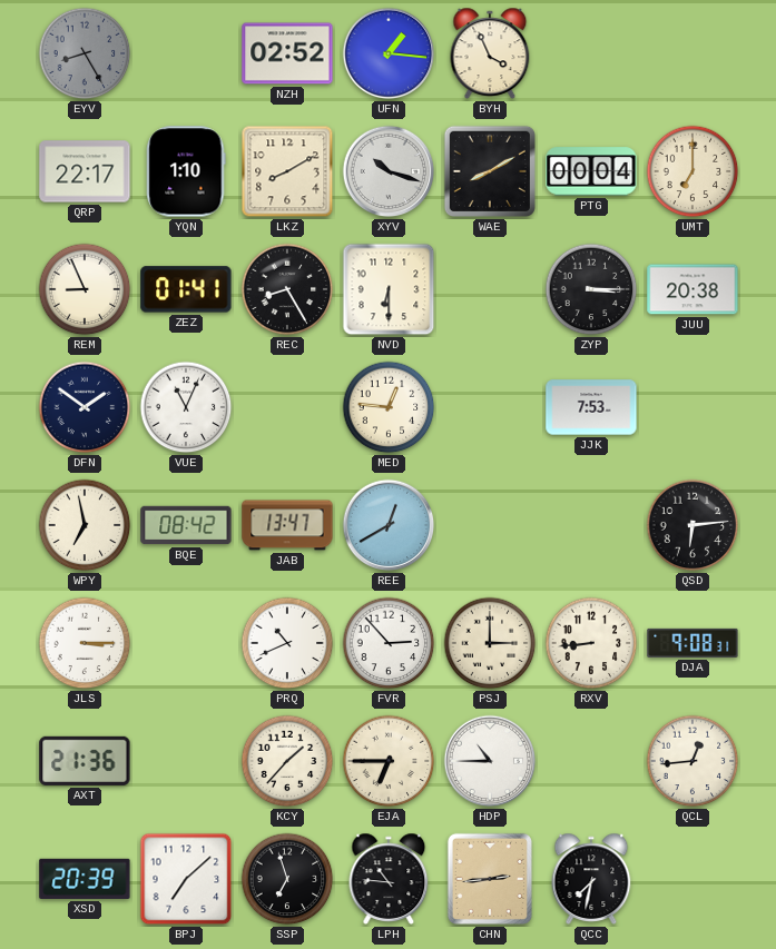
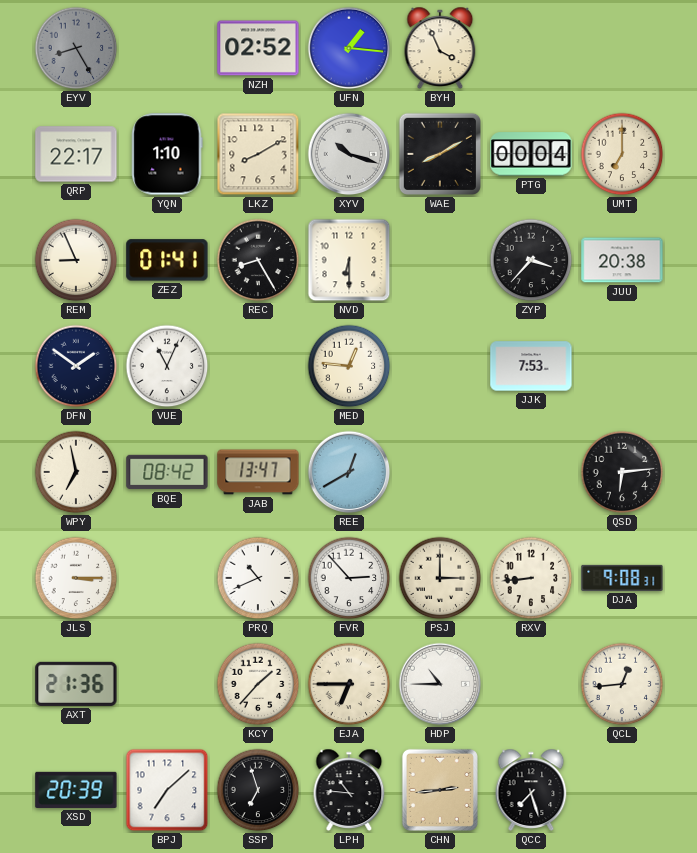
ZYP: 3:15 -> 3:37
QCC: 7:32 -> 7:27
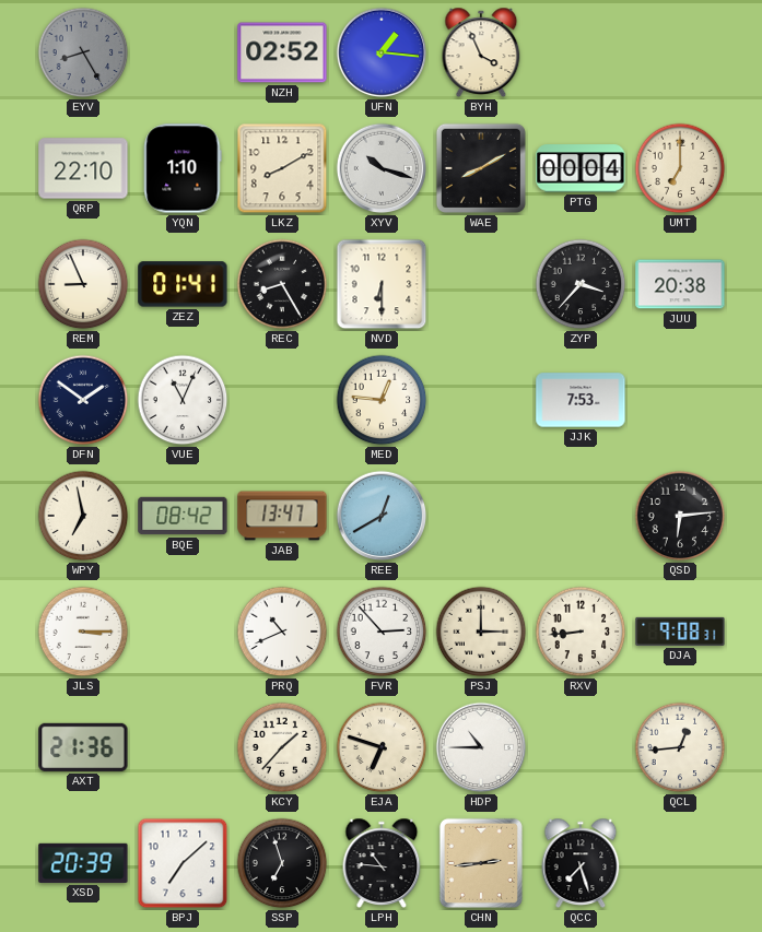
QRP: 22:17 -> 22:10
EJA: 6:45 -> 6:48
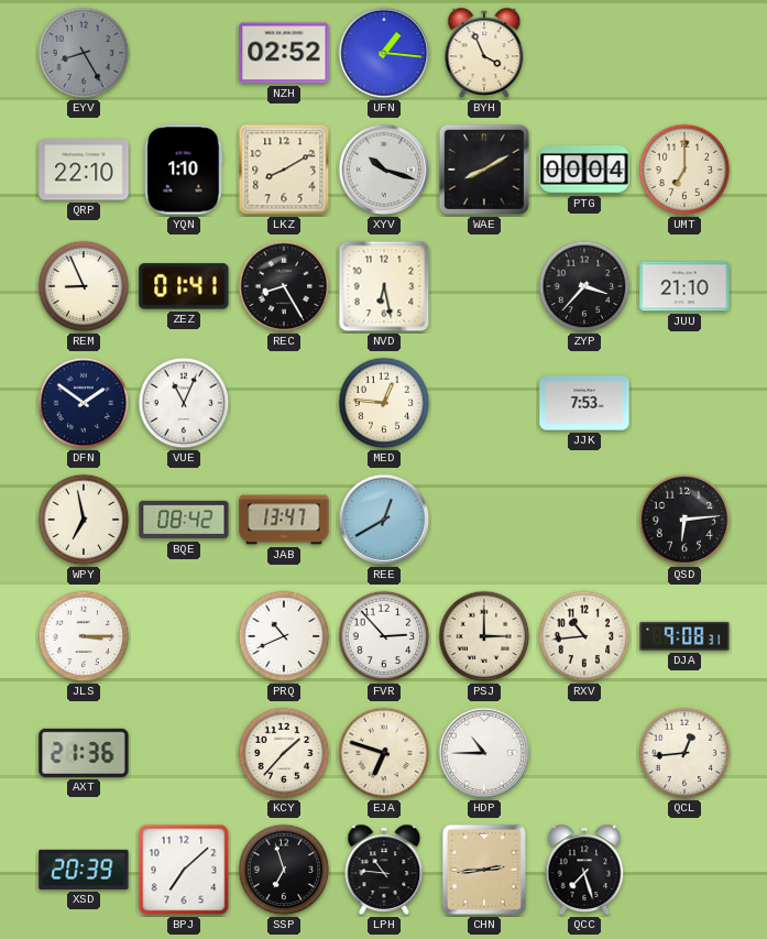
NVD: 6:30 -> 6:28
JUU: 20:38 -> 21:10
RXV: 8:44 -> 10:44
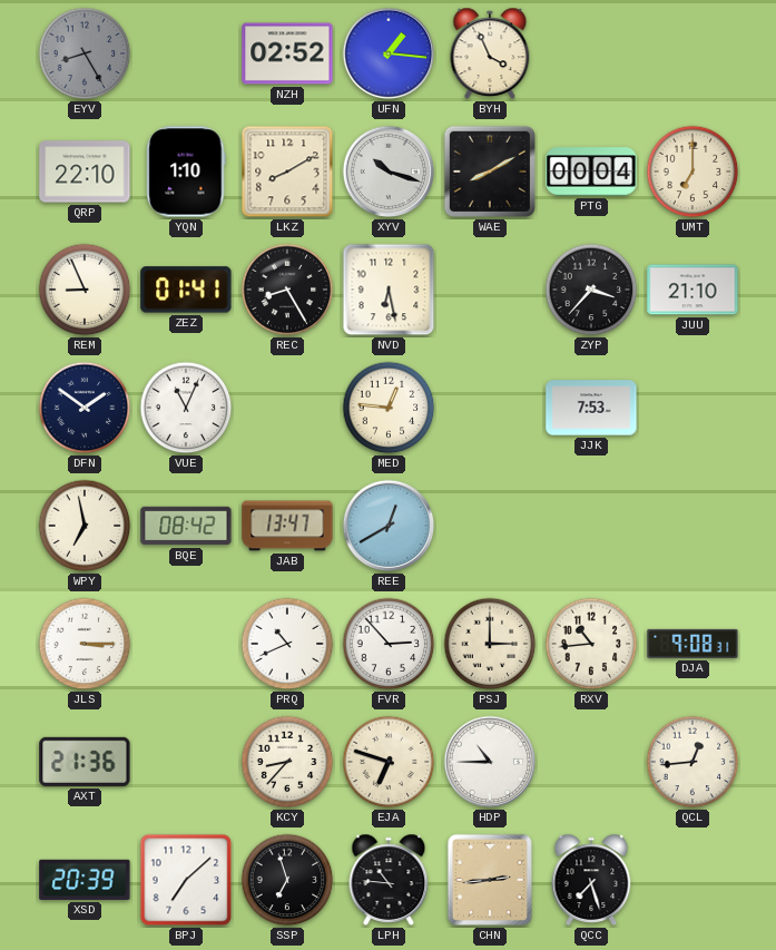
QSD: 6:14 -> none
KCY: 1:37 -> 8:37
